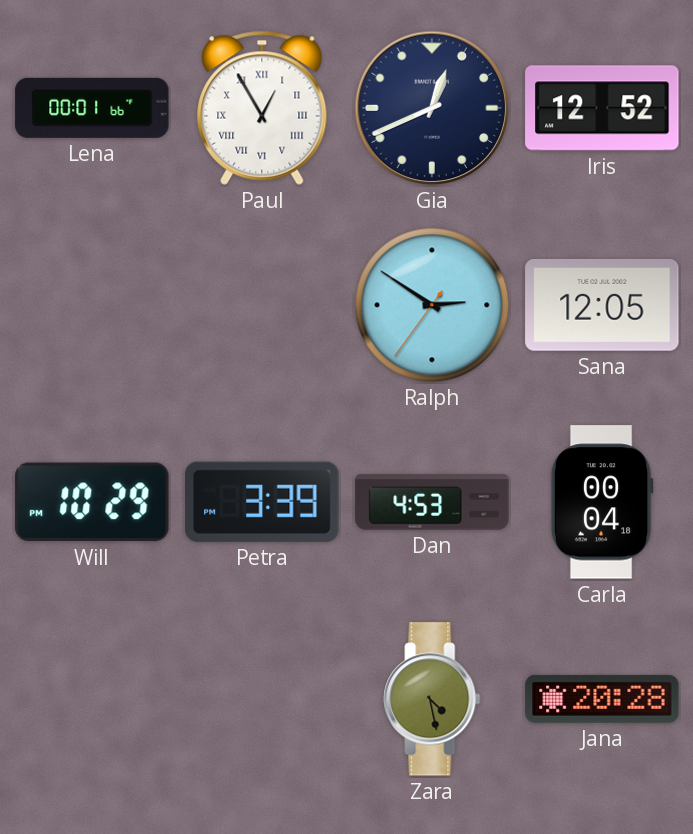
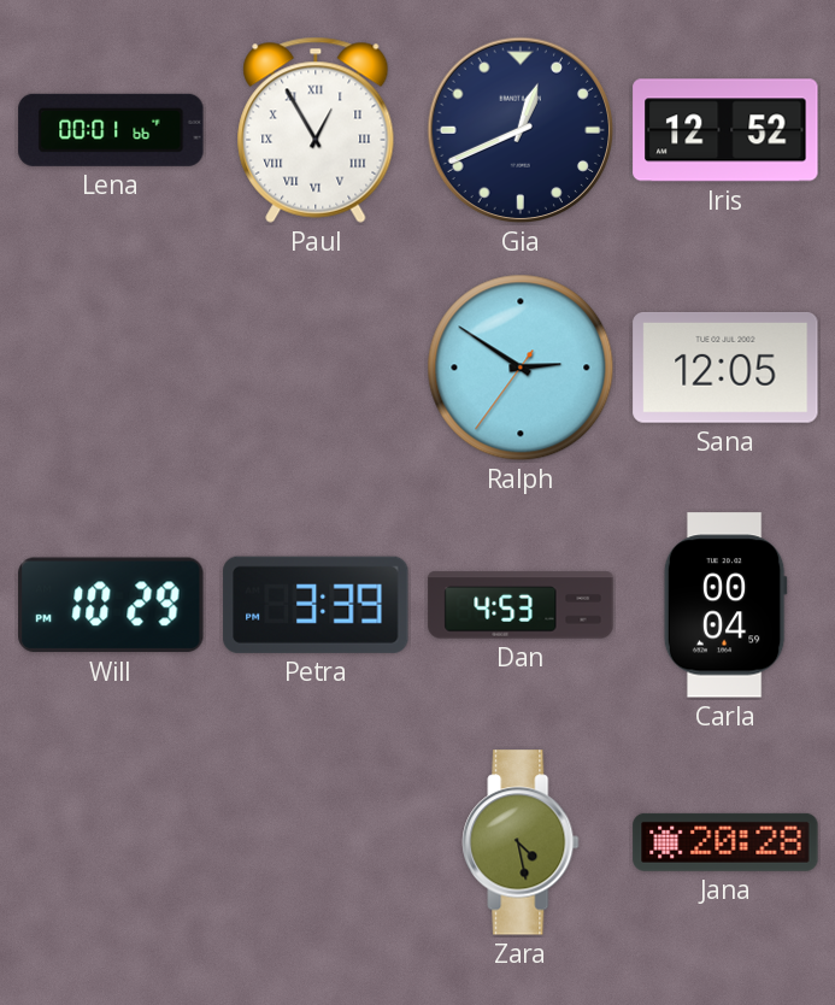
Carla: 00:04:18 -> 00:04:59
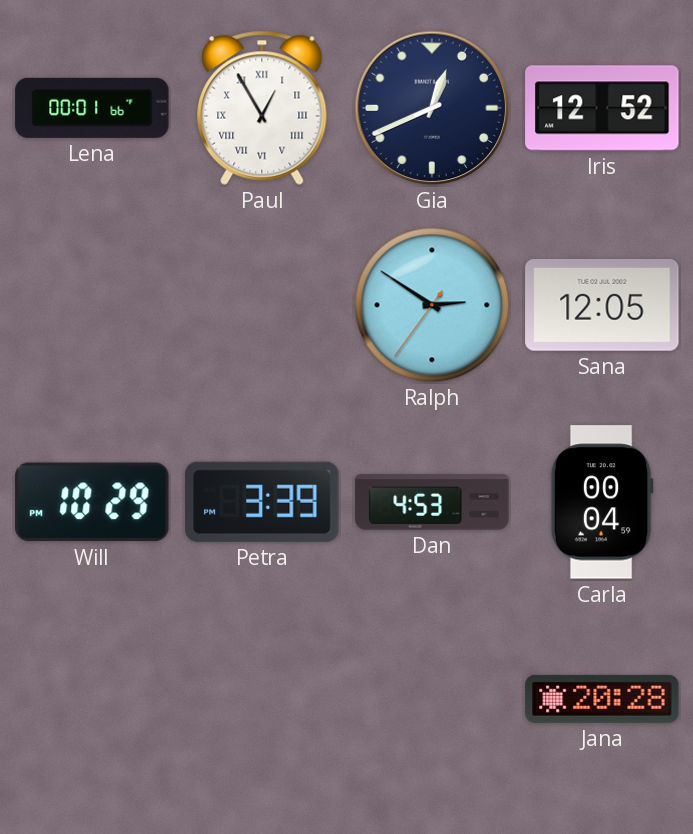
Zara: 4:28 -> none
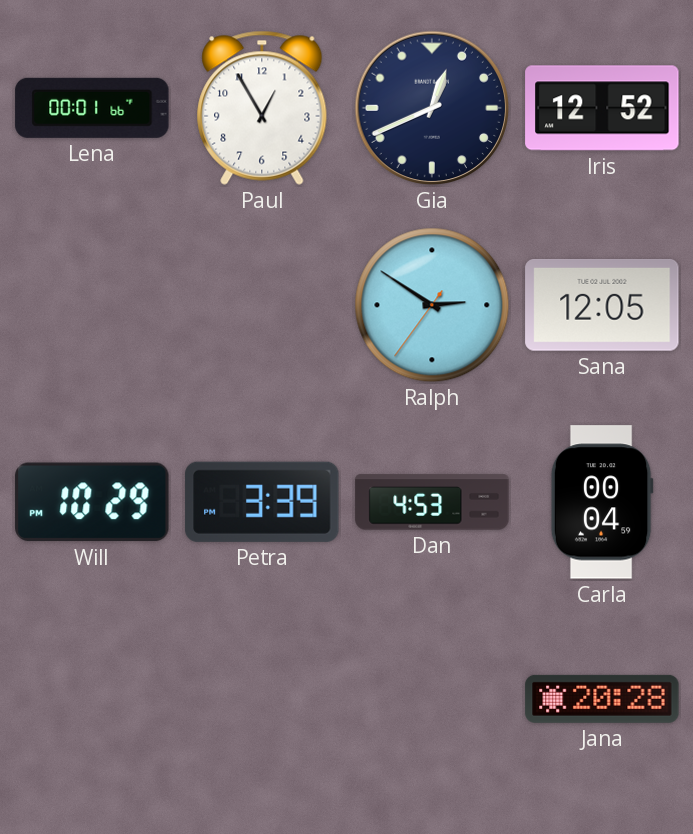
Paul numerals: Roman -> Arabic
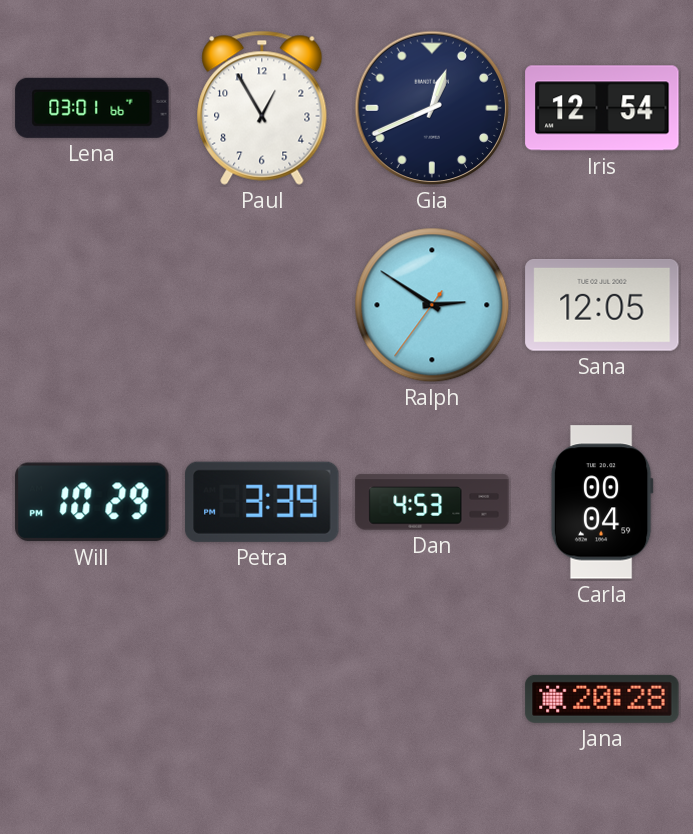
Lena: 00:01 -> 03:01
Iris: 12:52 -> 12:54
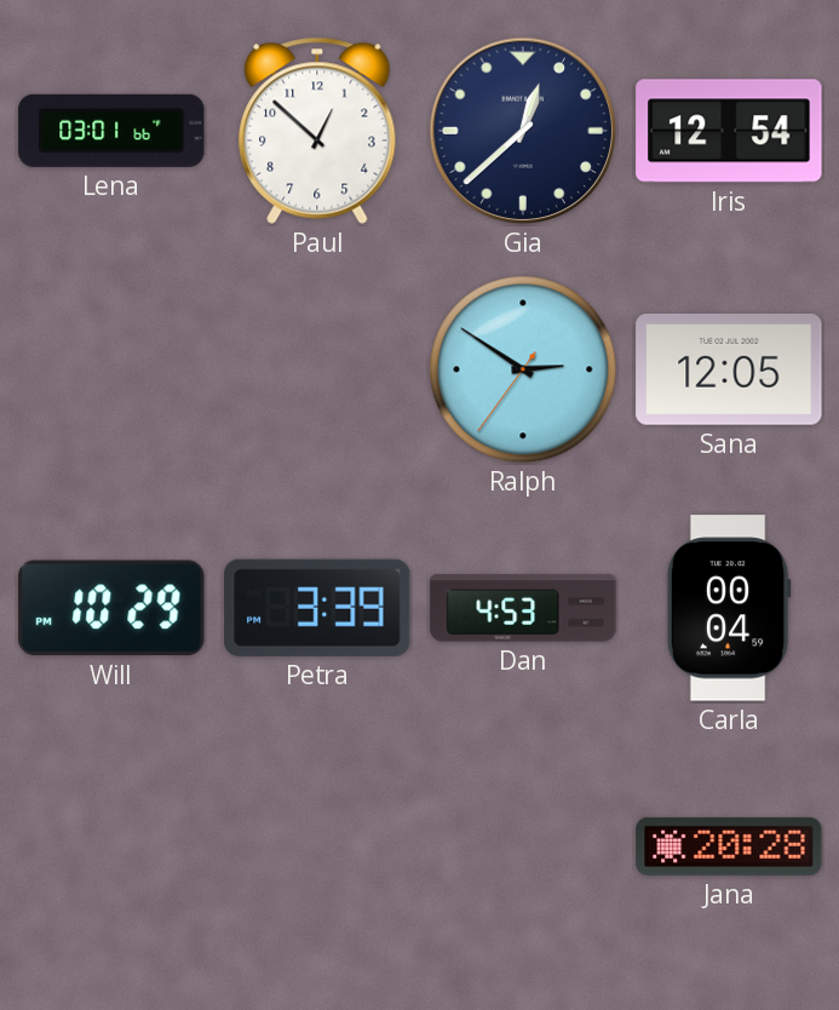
Paul: 12:55 -> 12:52
Gia: 12:41 -> 12:38
